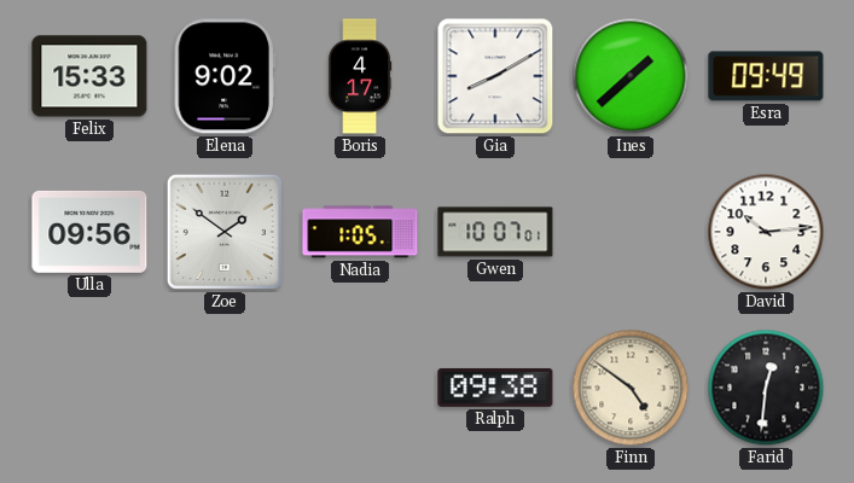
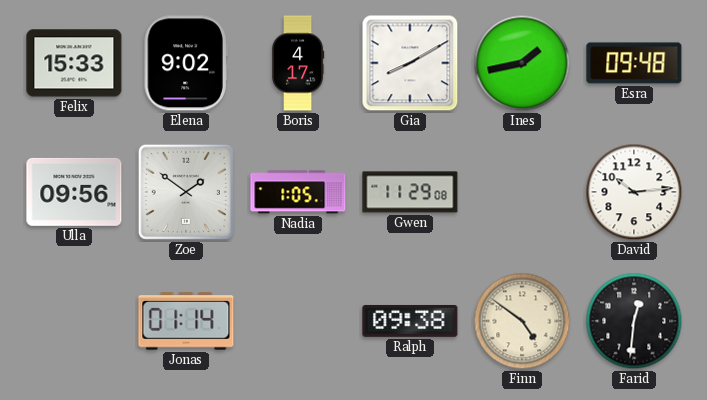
Ines: 1:38 -> 1:43
Esra: 09:49 -> 09:48
Gwen: 10:07 -> 11:29
Jonas: none -> 01:14
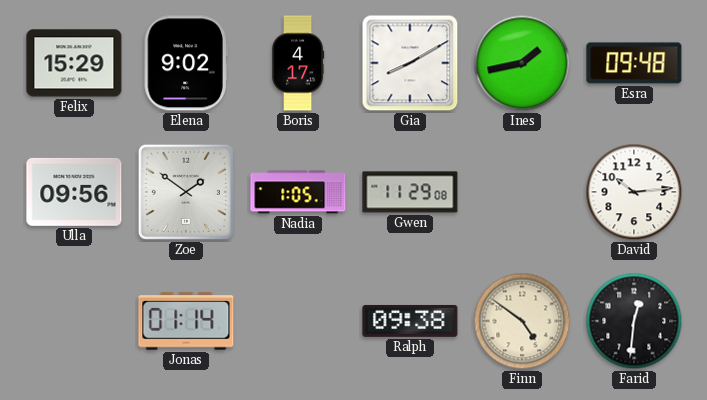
Felix: 15:33 -> 15:29
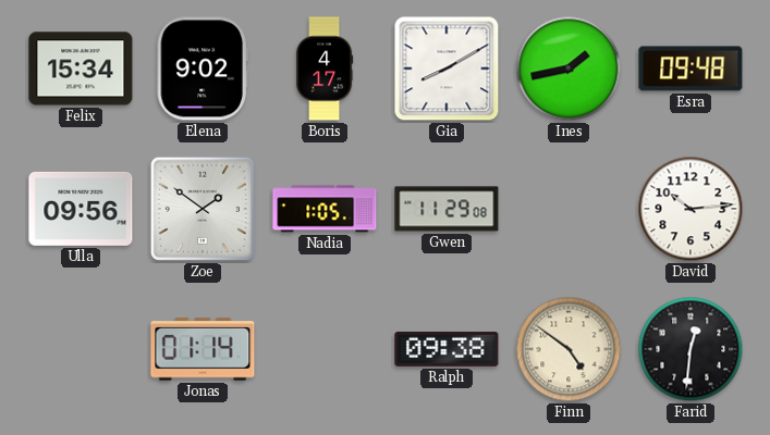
Felix: 15:29 -> 15:34
